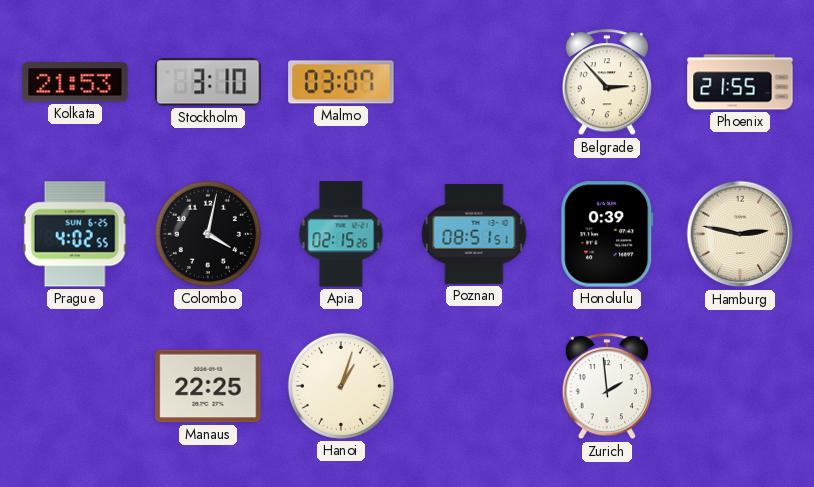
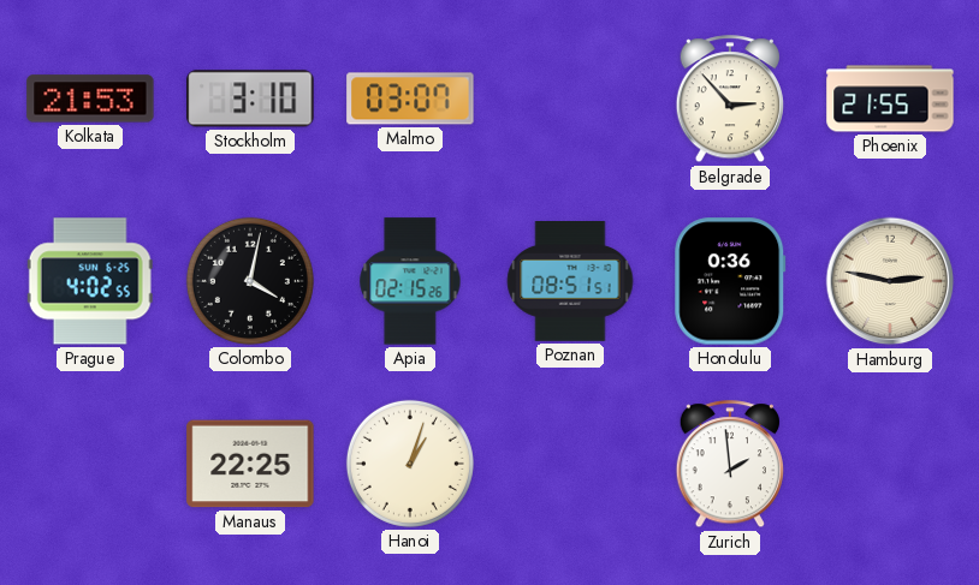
Honolulu: 0:39 -> 0:36
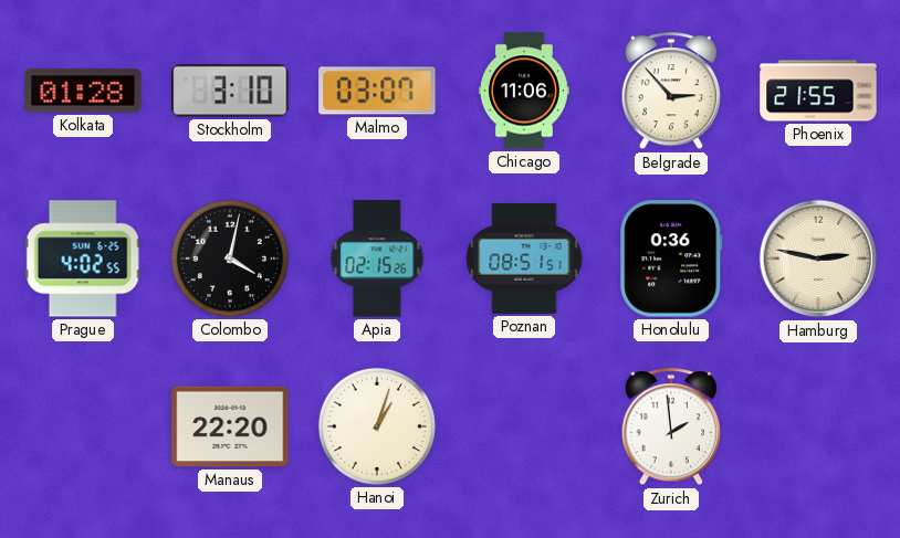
Kolkata: 21:53 -> 01:28
Chicago: none -> 11:06
Manaus: 22:25 -> 22:20
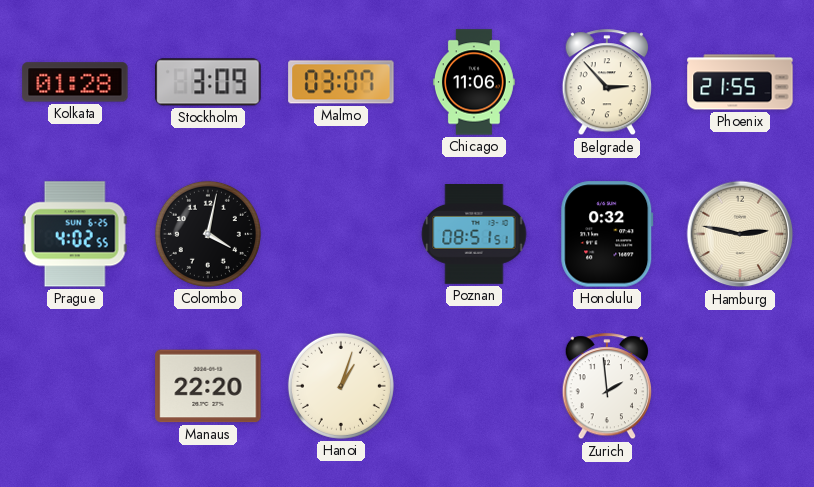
Stockholm: 3:10 -> 3:09
Apia: 02:15 -> none
Honolulu: 0:36 -> 0:32
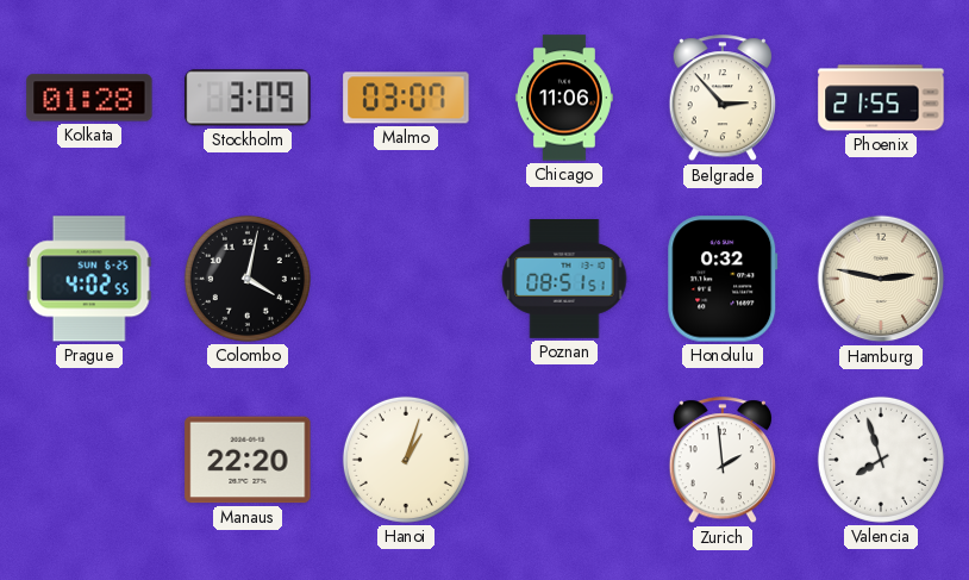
Valencia: none -> 7:57
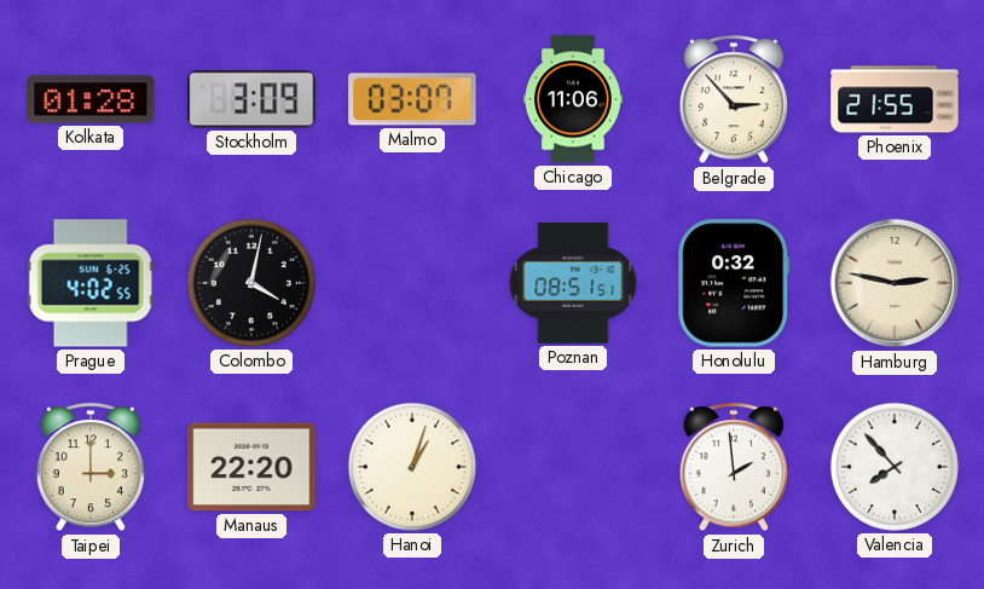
Taipei: none -> 3:00
Valencia: 7:57 -> 7:53
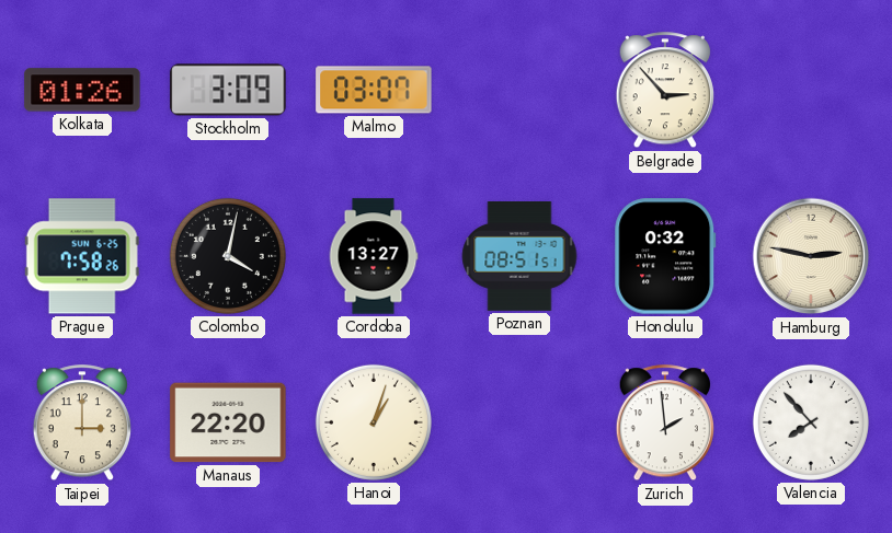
Kolkata: 01:28 -> 01:26
Chicago: 11:06 -> none
Phoenix: 21:55 -> none
Prague: 4:02 -> 7:58
Cordoba: none -> 13:27
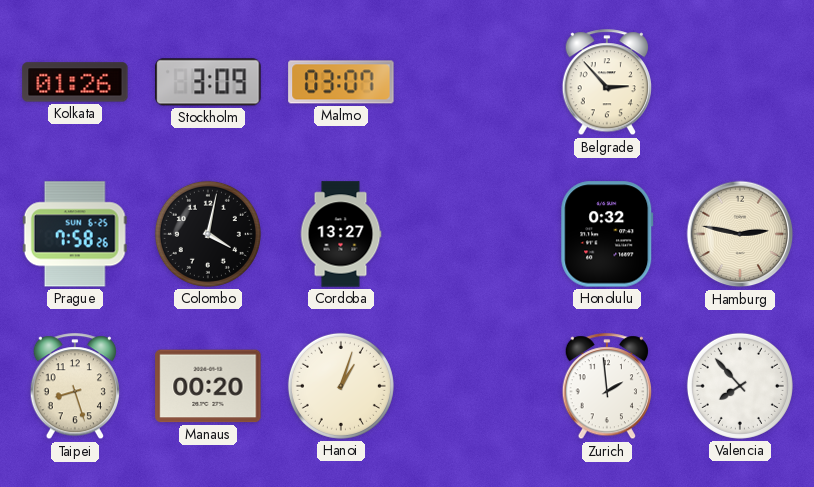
Poznan: 08:51 -> none
Taipei: 3:00 -> 8:27
Manaus: 22:20 -> 00:20
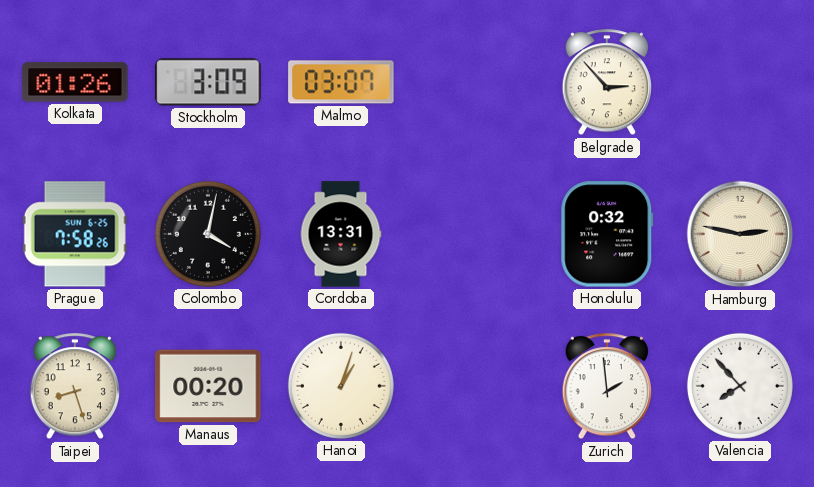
Cordoba: 13:27 -> 13:31
